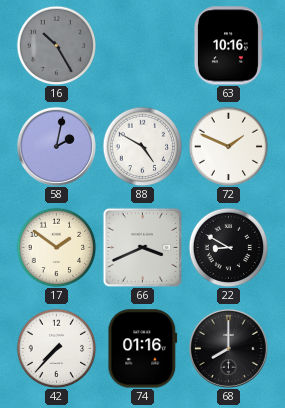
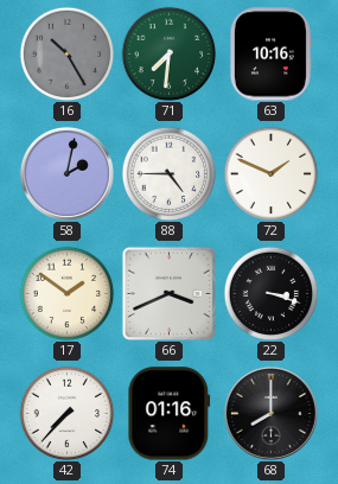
71: none -> 7:31
88: 4:50 -> 4:45
22: 8:50 -> 3:18
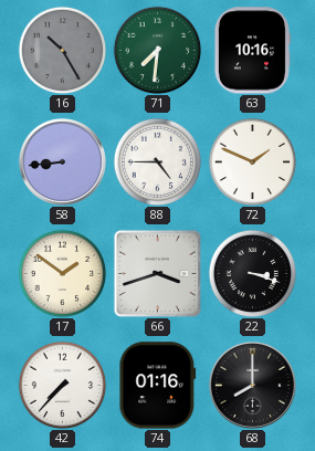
58: 2:02 -> 8:44
66: 3:41 -> 3:42
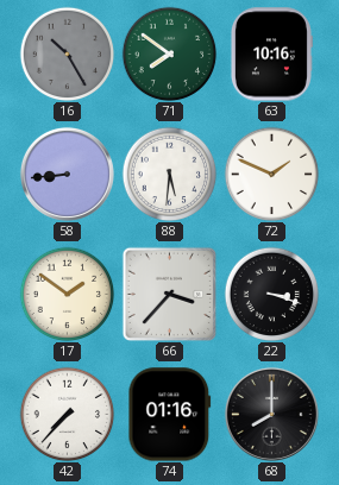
71: 7:31 -> 7:51
88: 4:45 -> 5:31
66: 3:42 -> 3:37
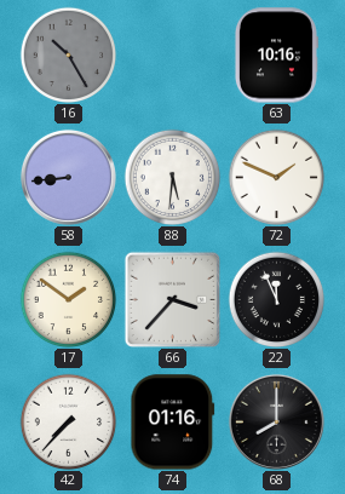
71: 7:51 -> none
22: 3:18 -> 11:56
